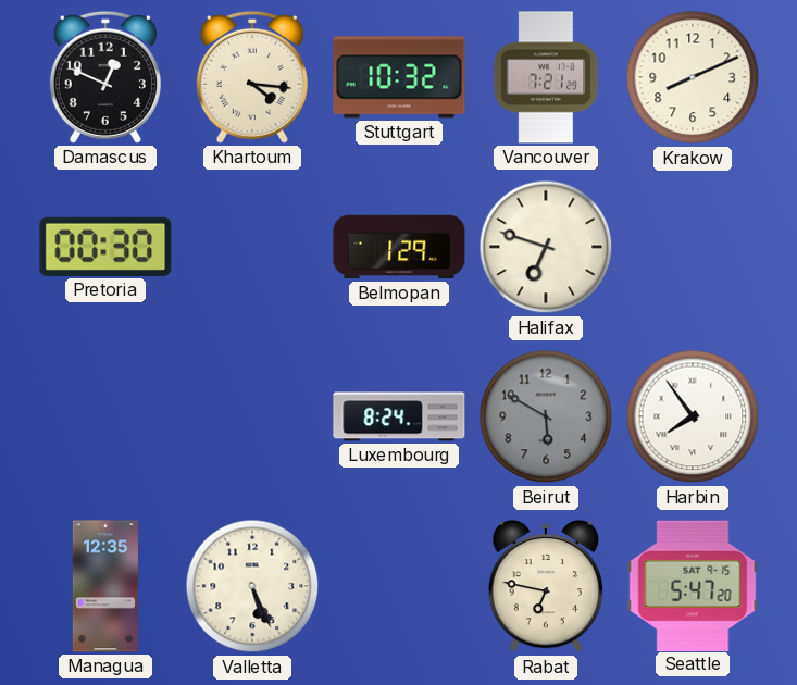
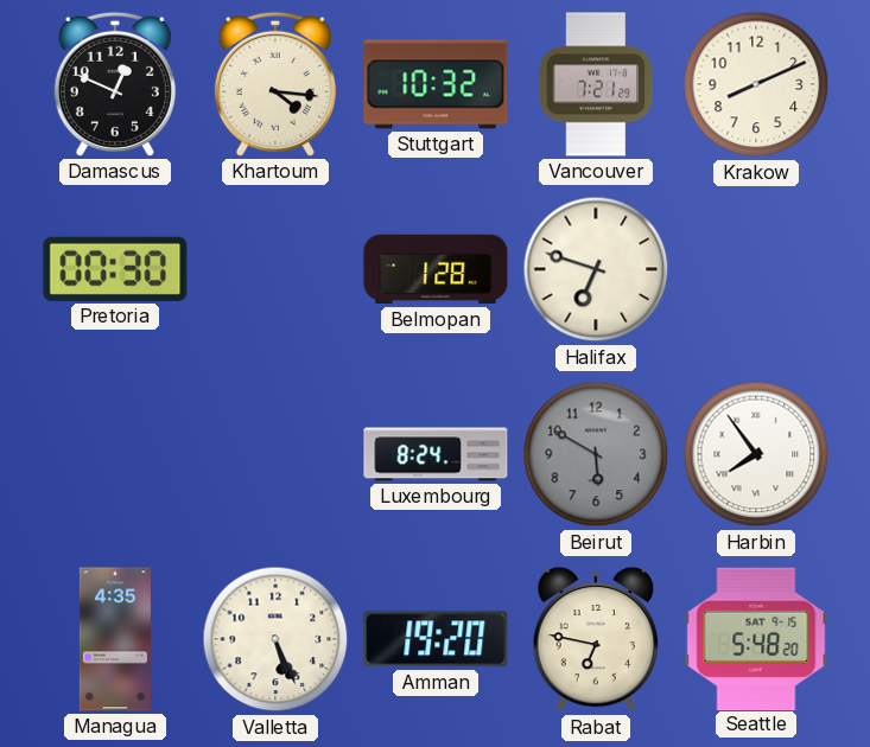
Belmopan: 1:29 -> 1:28
Managua: 12:35 -> 4:35
Amman: none -> 19:20
Seattle: 5:47 -> 5:48
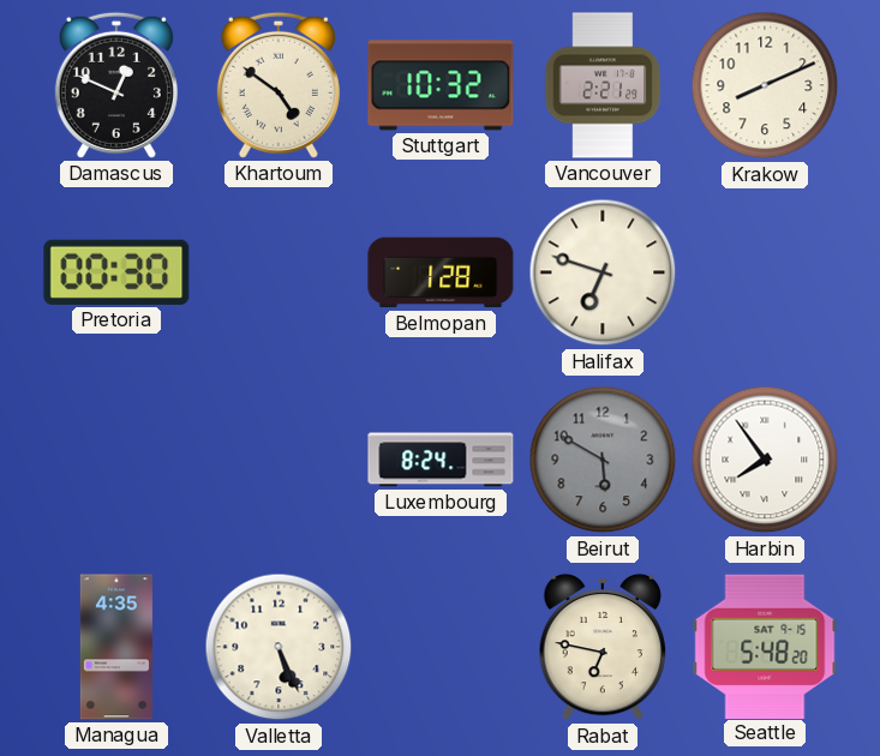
Khartoum: 4:16 -> 4:51
Vancouver: 7:21 -> 2:21
Amman: 19:20 -> none
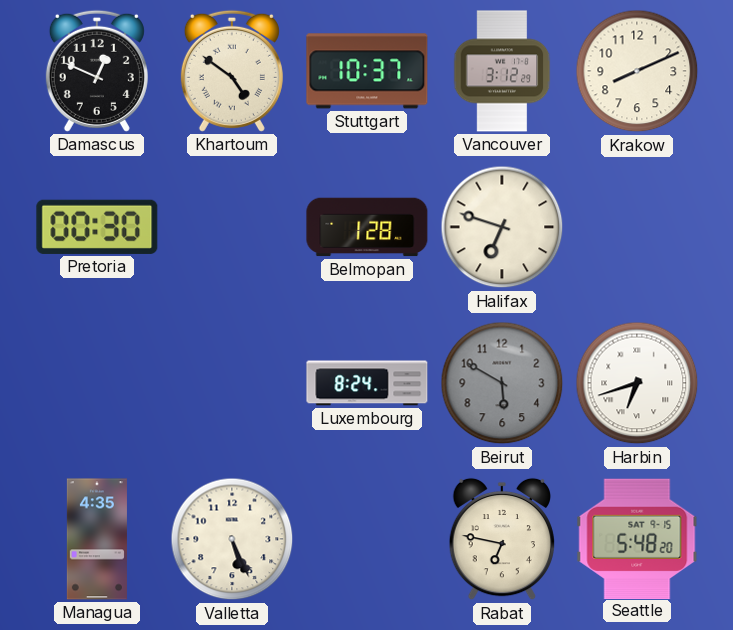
Stuttgart: 10:32 -> 10:37
Vancouver: 2:21 -> 3:12
Harbin: 7:54 -> 6:42
